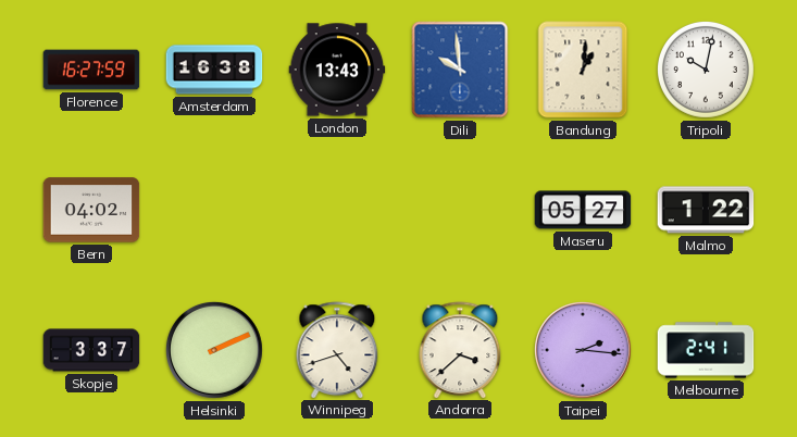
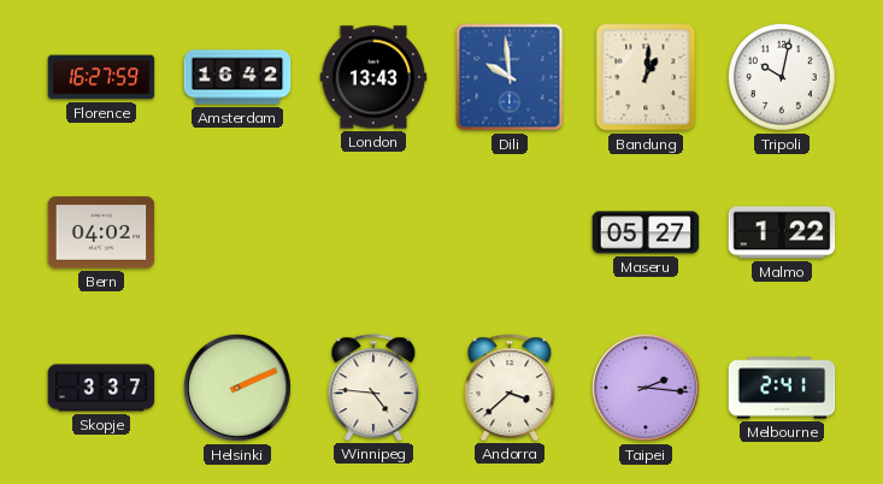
Amsterdam: 16:38 -> 16:42
Winnipeg: 4:42 -> 4:46
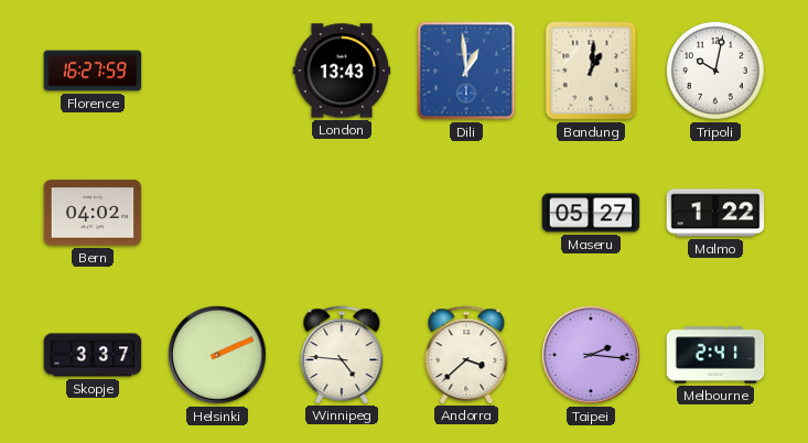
Amsterdam: 16:42 -> none
Dili: 9:59 -> 12:59
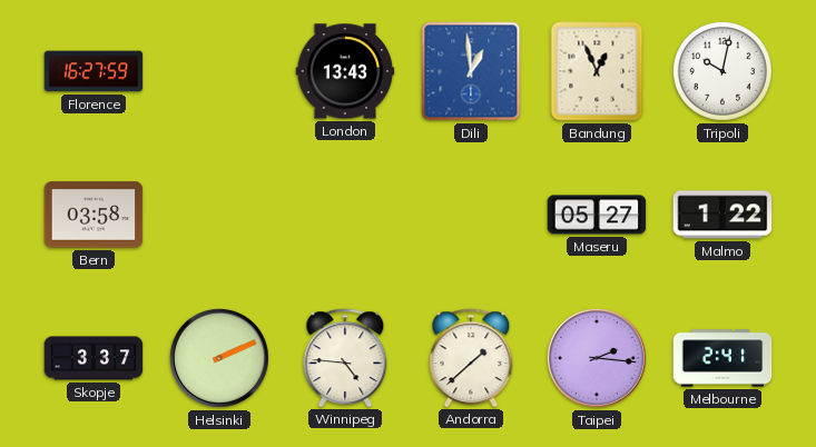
Bandung: 1:01 -> 12:56
Bern: 04:02 -> 03:58
Andorra: 3:38 -> 1:38
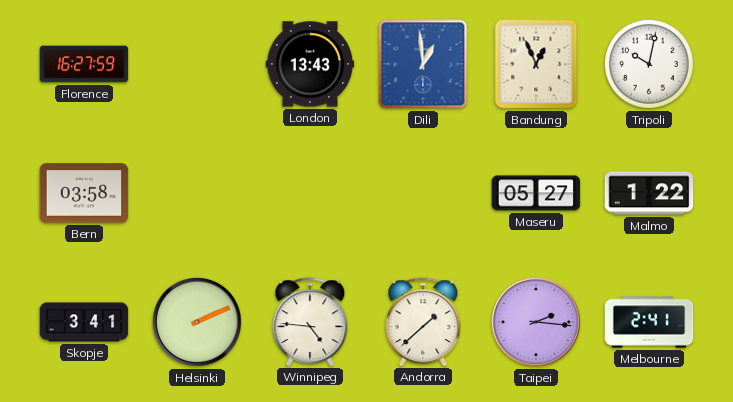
Skopje: 3:37 -> 3:41
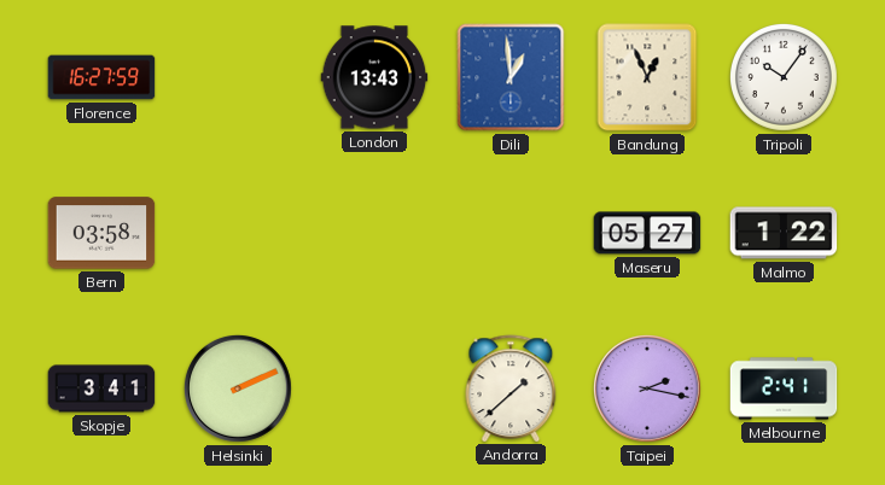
Tripoli: 10:02 -> 10:06
Winnipeg: 4:46 -> none
Taipei: 2:16 -> 2:17
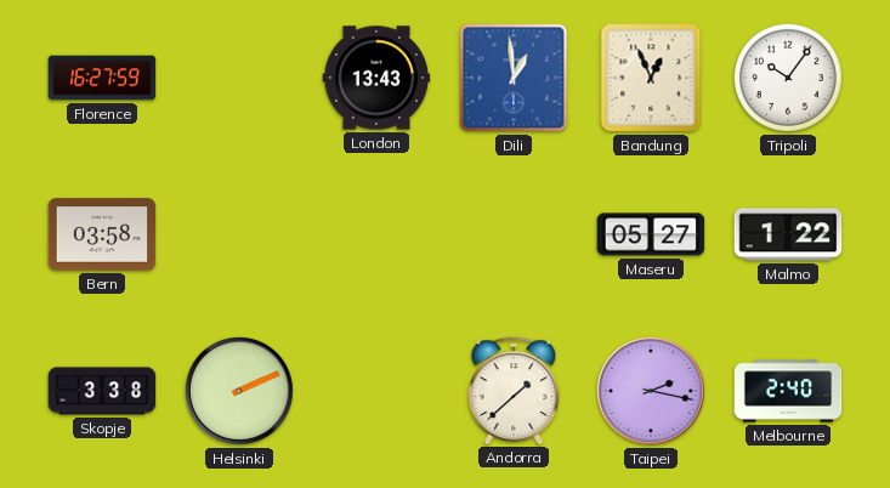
Skopje: 3:41 -> 3:38
Melbourne: 2:41 -> 2:40
